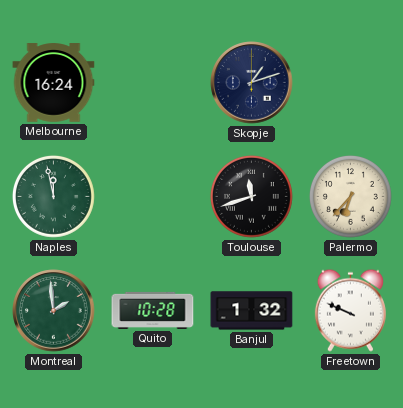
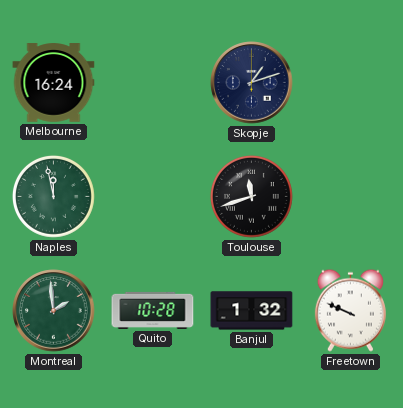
Palermo: 6:37 -> none
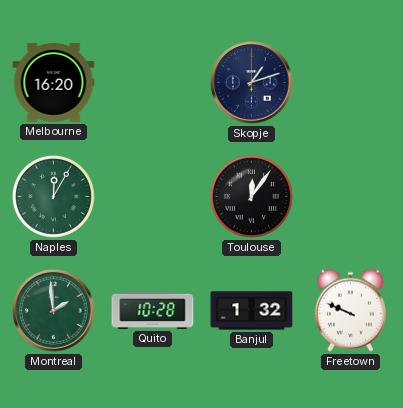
Melbourne: 16:24 -> 16:20
Naples: 11:58 -> 12:05
Toulouse: 11:42 -> 12:06
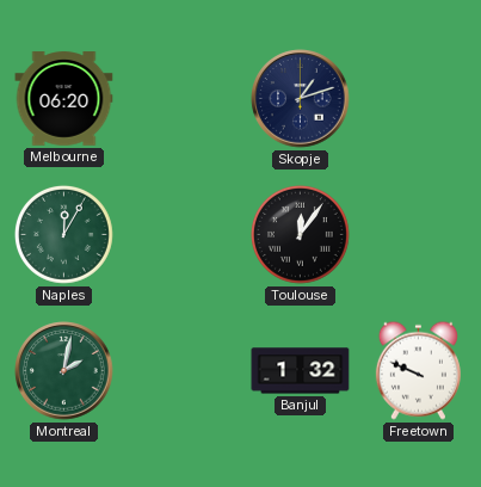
Melbourne: 16:20 -> 06:20
Montreal: 1:59 -> 2:02
Quito: 10:28 -> none
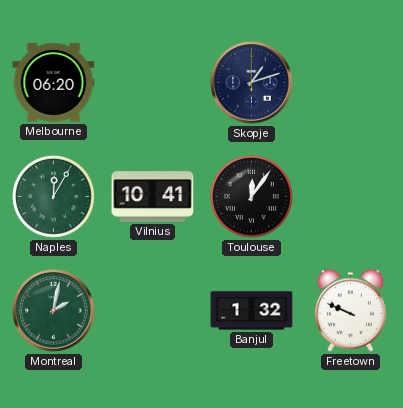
Vilnius: none -> 10:41
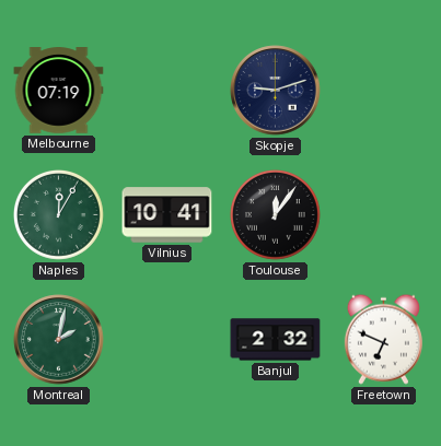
Melbourne: 06:20 -> 07:19
Skopje: 1:12 -> 9:12
Banjul: 1:32 -> 2:32
Freetown: 9:49 -> 6:49
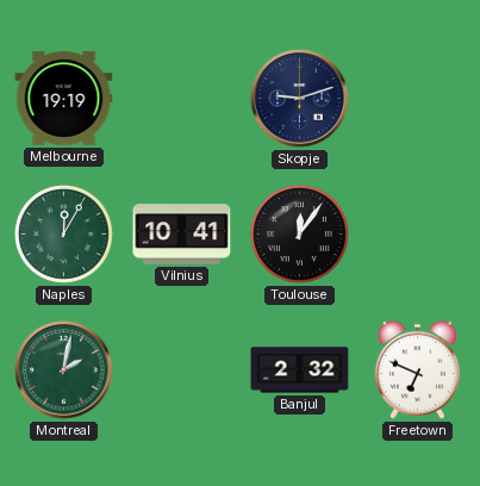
Melbourne: 07:19 -> 19:19
